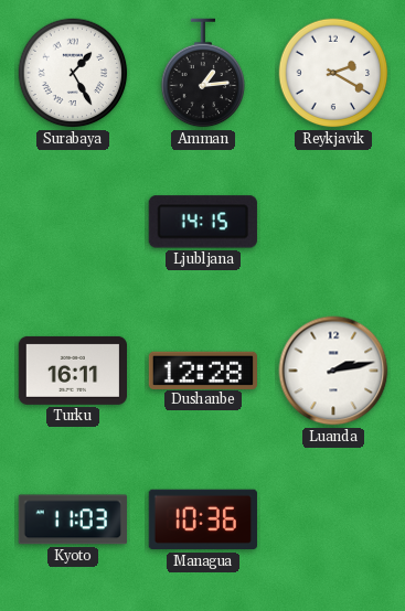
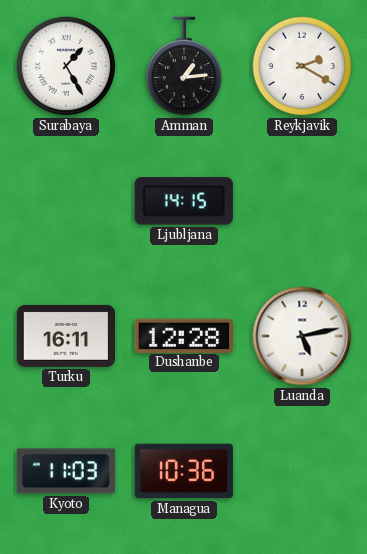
Luanda: 2:13 -> 5:13
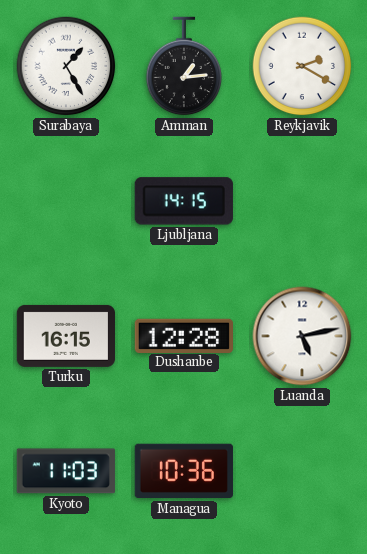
Turku: 16:11 -> 16:15
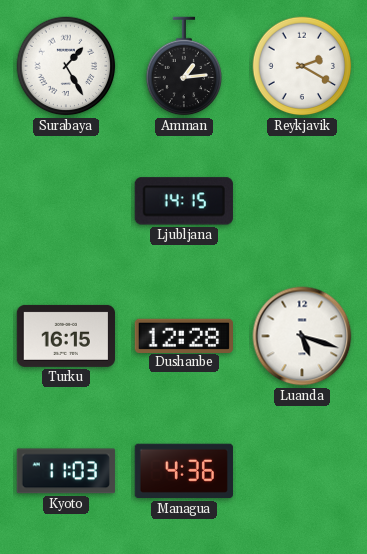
Luanda: 5:13 -> 5:18
Managua: 10:36 -> 4:36
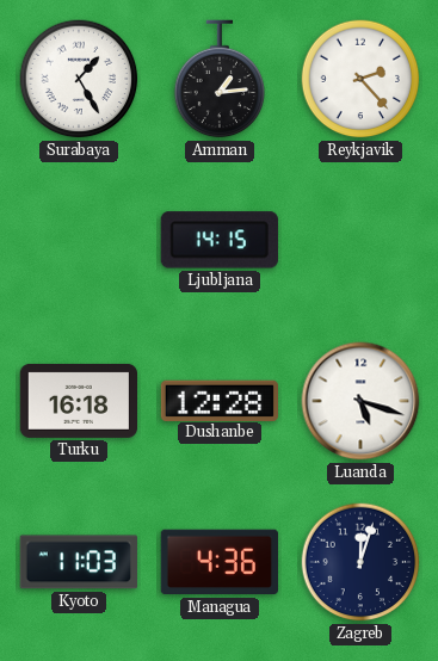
Reykjavik: 2:20 -> 2:23
Turku: 16:15 -> 16:18
Zagreb: none -> 12:03
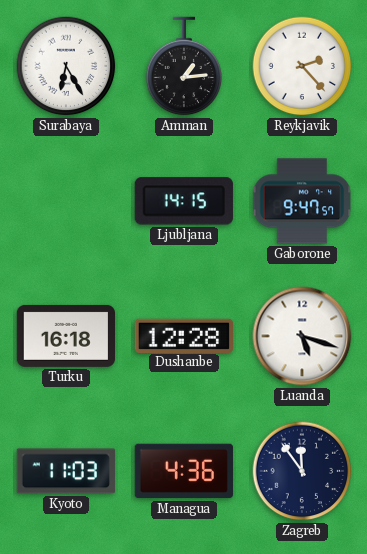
Surabaya: 1:25 -> 6:25
Gaborone: none -> 9:47
Zagreb: 12:03 -> 11:54
